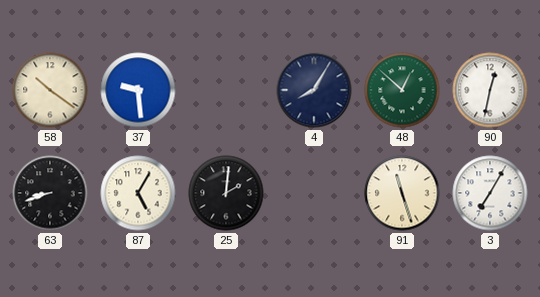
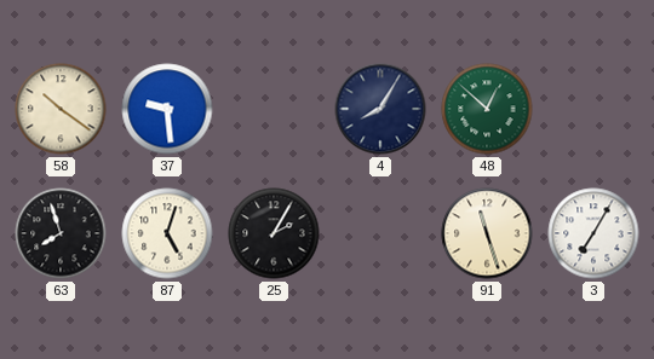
90: 12:32 -> none
63: 8:42 -> 7:57
87: 5:05 -> 5:03
25: 2:01 -> 2:05
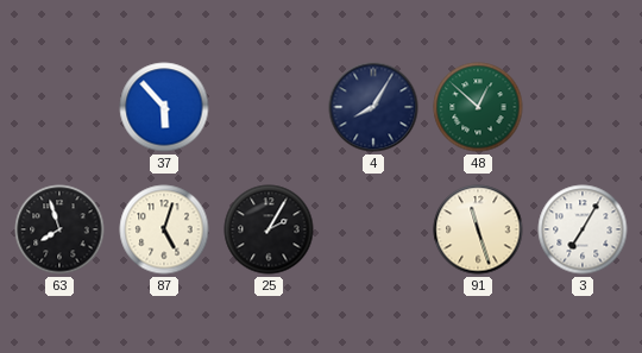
58: 10:21 -> none
37: 9:29 -> 5:53
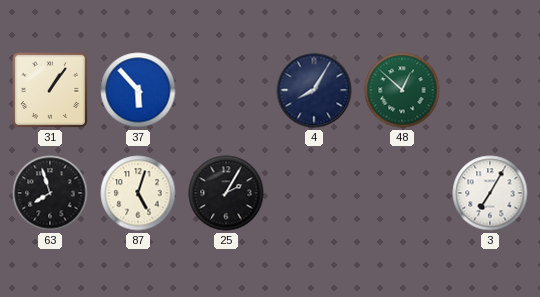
31: none -> 1:06
91: 11:27 -> none
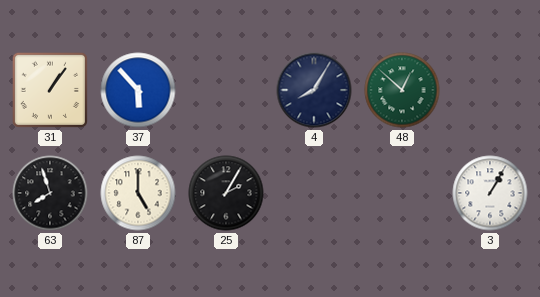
87: 5:03 -> 5:00
3: 7:05 -> 1:05
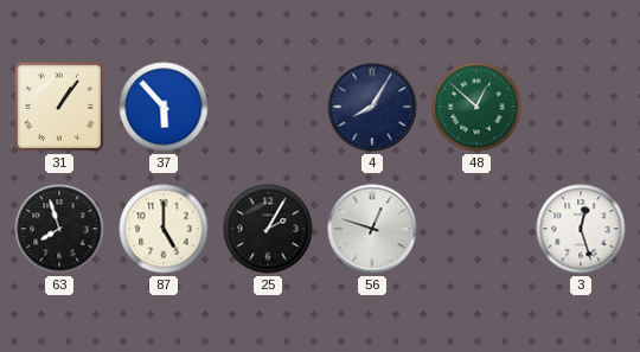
56: none -> 12:48
3: 1:05 -> 12:27
